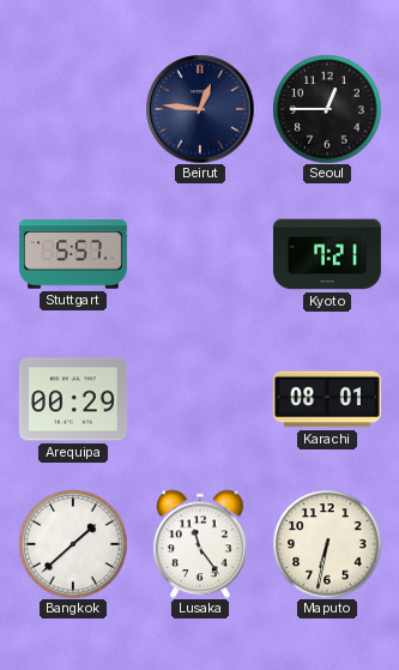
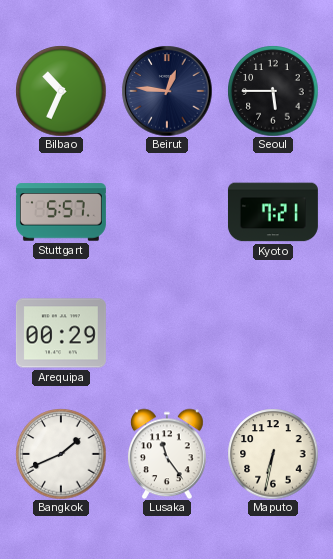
Bilbao: none -> 10:34
Seoul: 12:45 -> 5:45
Karachi: 08:01 -> none
Bangkok: 1:38 -> 1:41
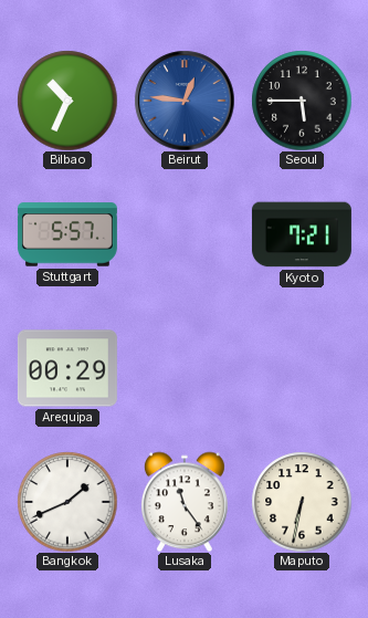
Beirut dial: navy -> blue
